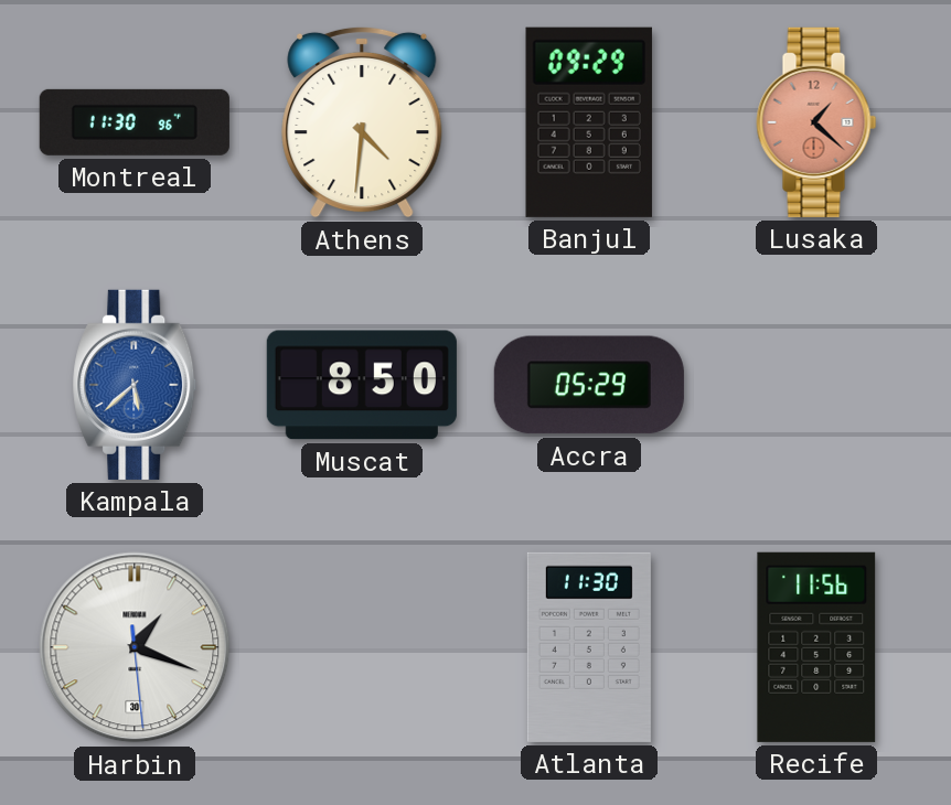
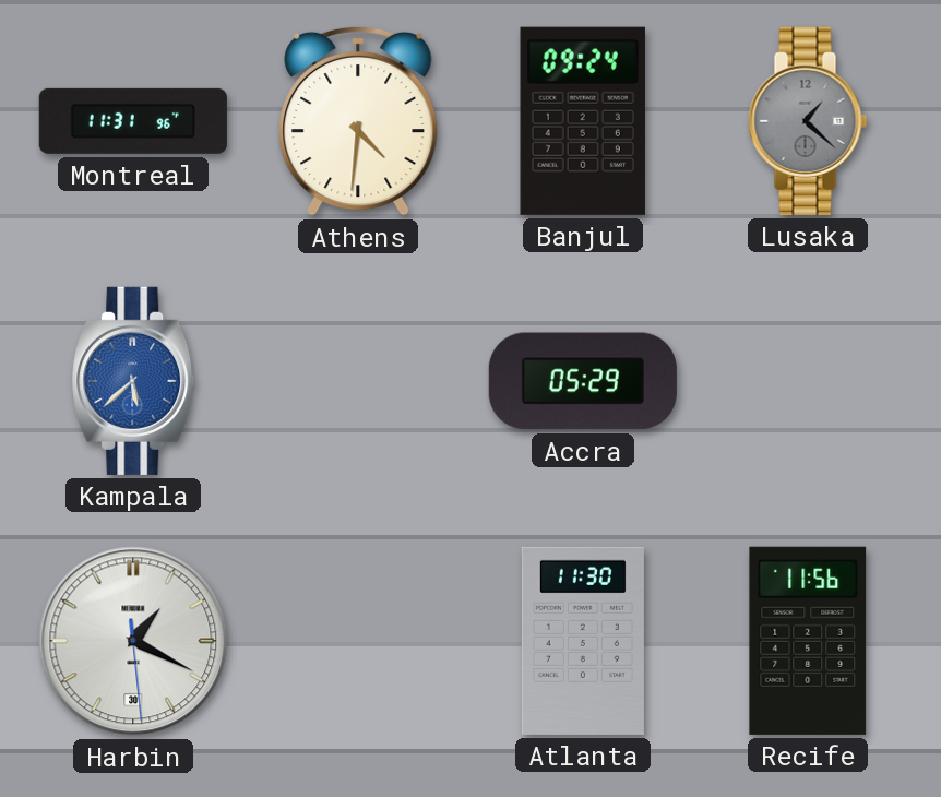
Montreal: 11:30 -> 11:31
Banjul: 09:29 -> 09:24
Lusaka dial: salmon -> grey
Muscat: 8:50 -> none
Harbin: 1:18 -> 1:19
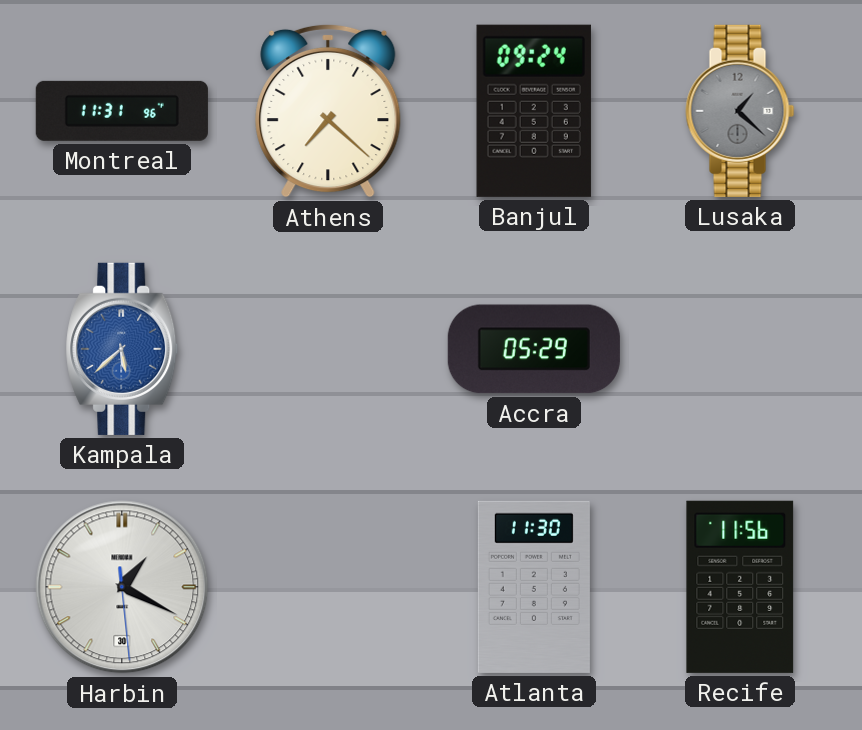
Athens: 4:31 -> 7:22
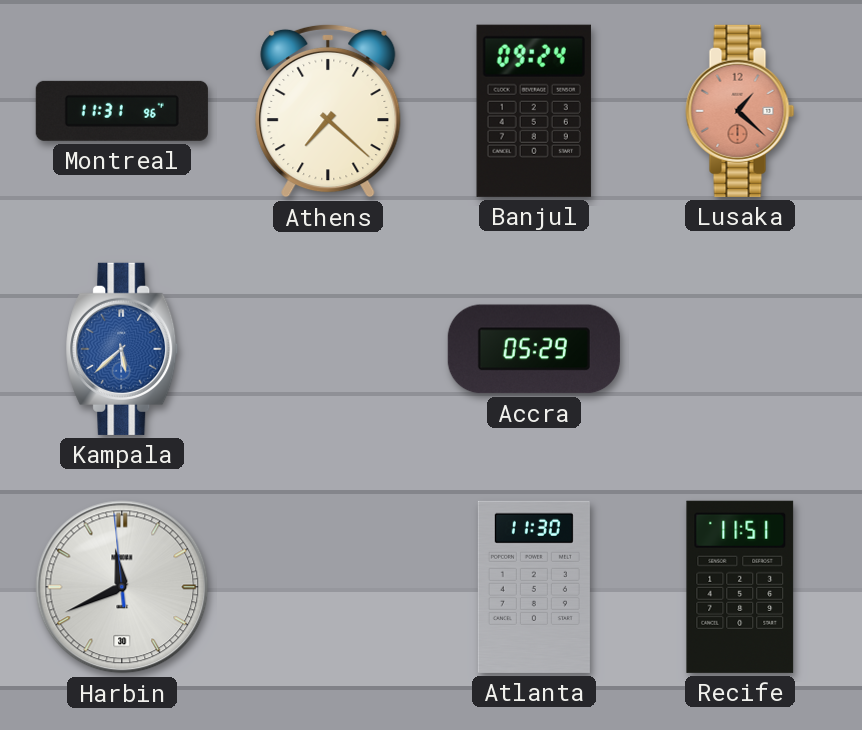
Lusaka dial: grey -> salmon
Harbin: 1:19 -> 11:40
Recife: 11:56 -> 11:51
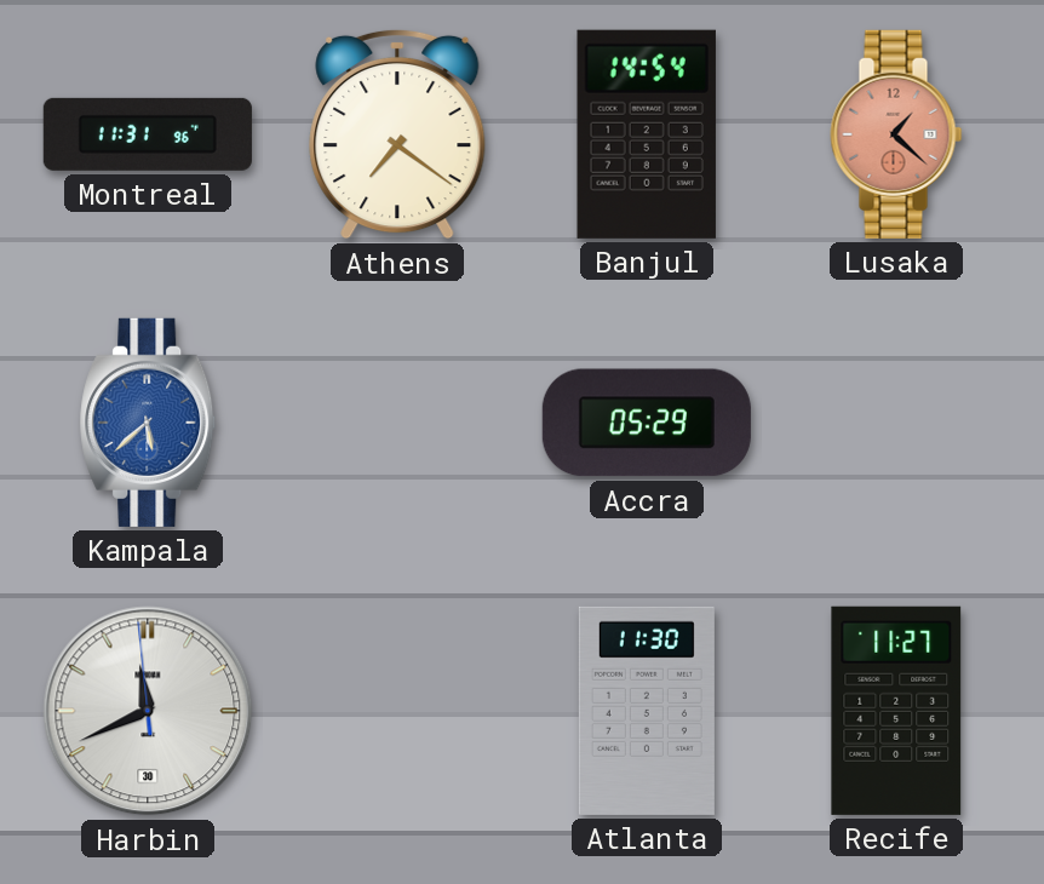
Athens: 7:22 -> 7:21
Banjul: 09:24 -> 14:54
Recife: 11:51 -> 11:27
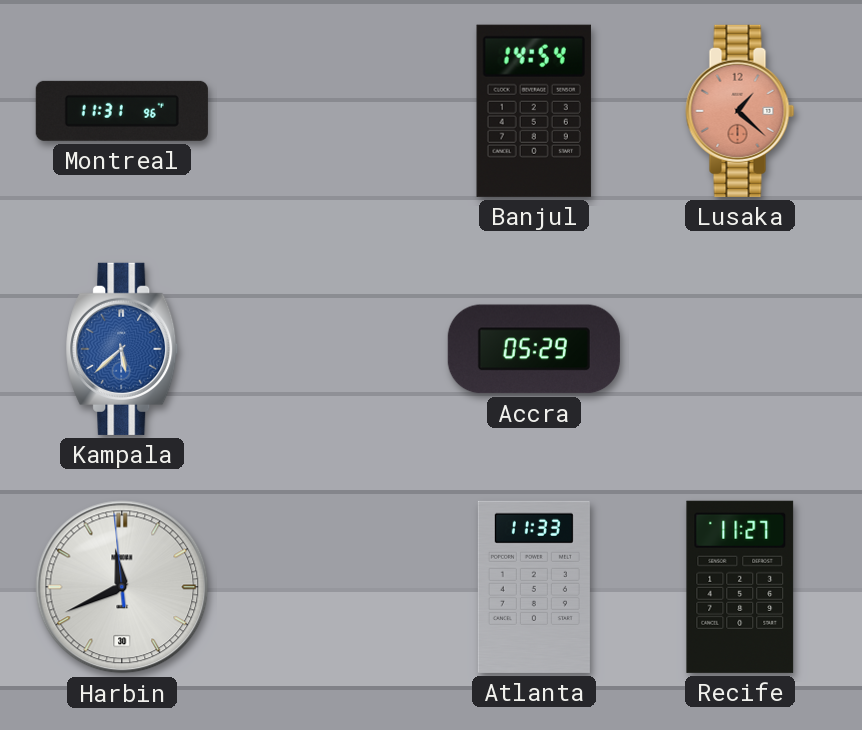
Athens: 7:21 -> none
Atlanta: 11:30 -> 11:33
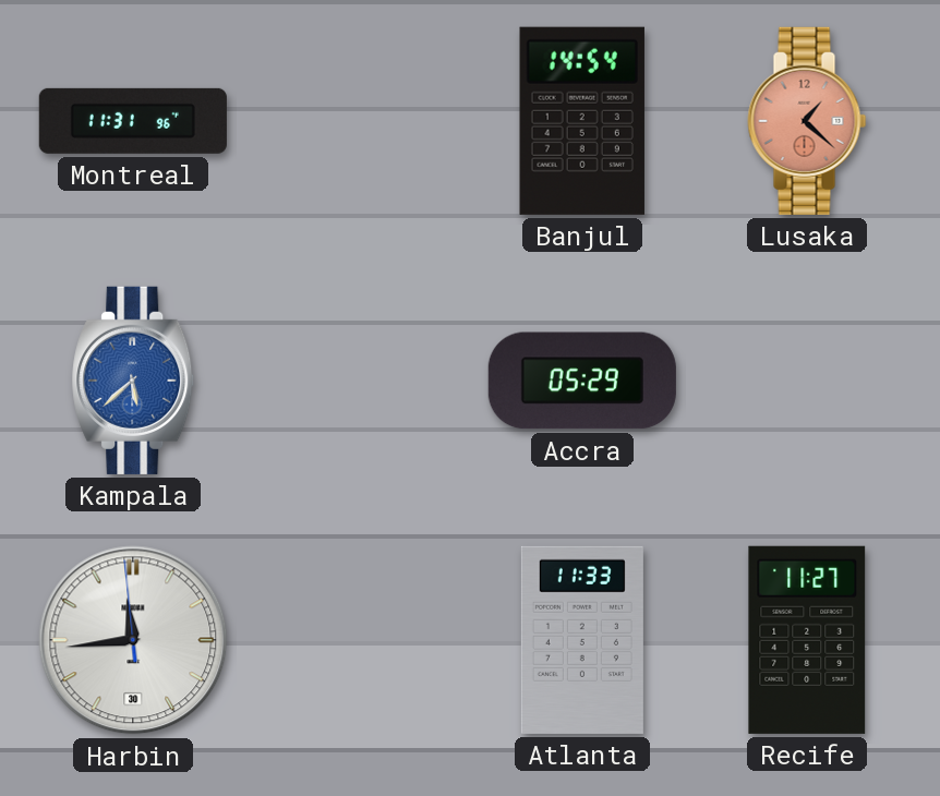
Harbin: 11:40 -> 11:43
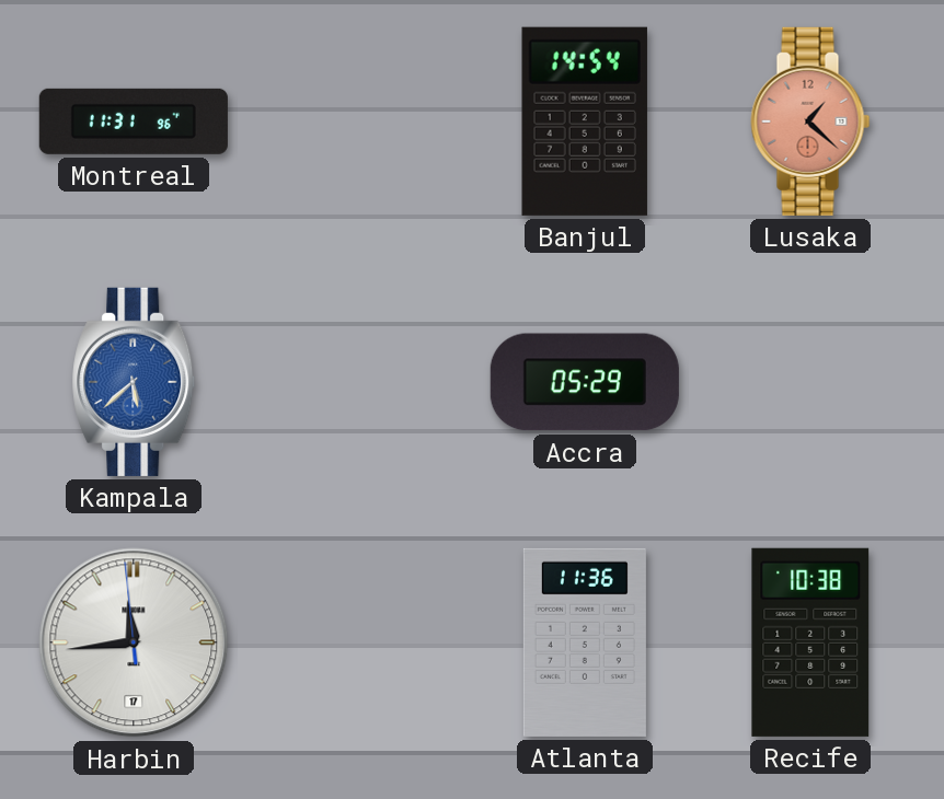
Harbin date: 30 -> 17
Atlanta: 11:33 -> 11:36
Recife: 11:27 -> 10:38
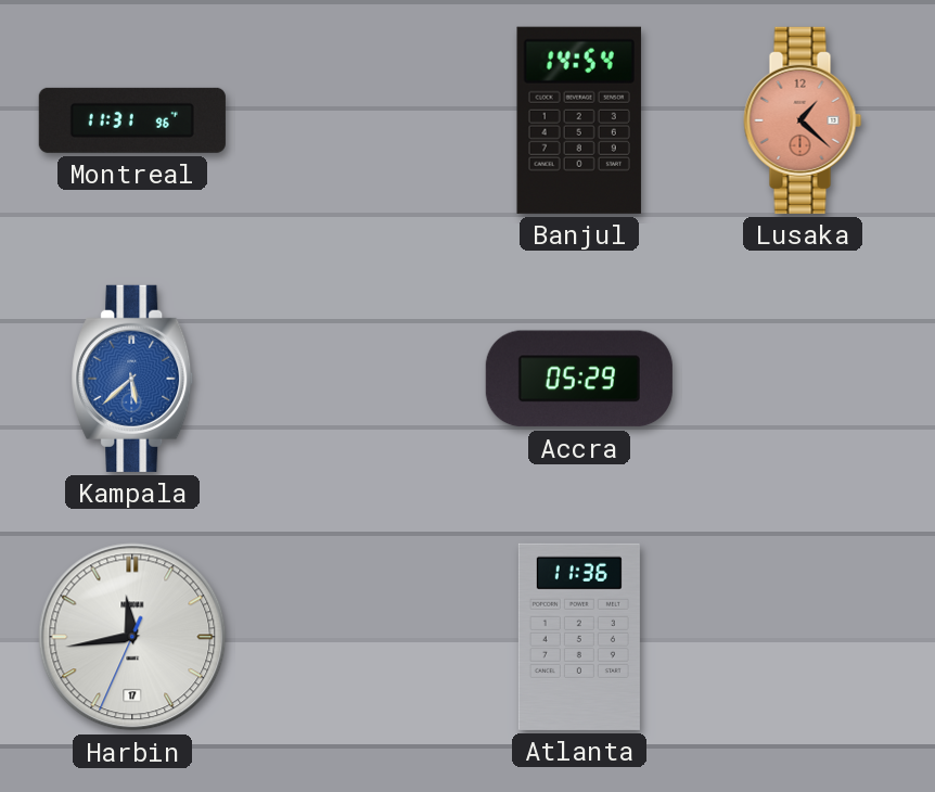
Harbin: 11:43:59 -> 11:43:34
Recife: 10:38 -> none
